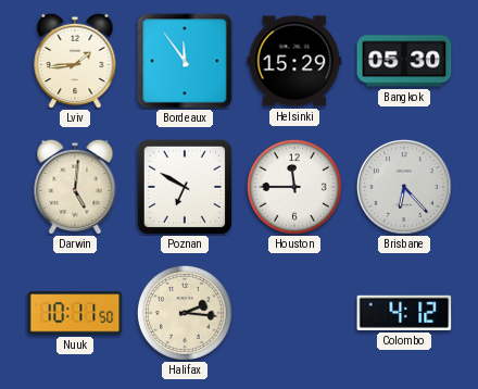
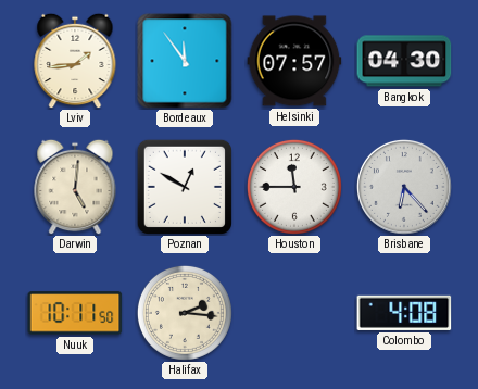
Helsinki: 15:29 -> 07:57
Bangkok: 05:30 -> 04:30
Poznan: 6:50 -> 12:50
Colombo: 4:12 -> 4:08
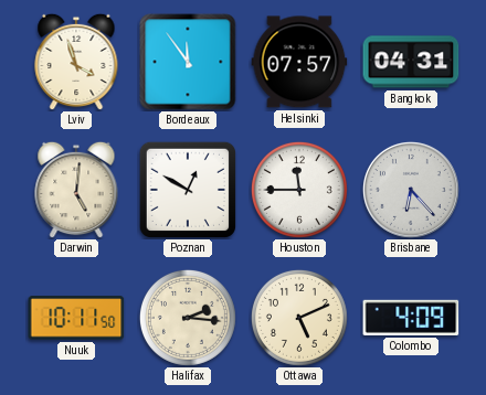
Lviv: 1:44 -> 3:57
Bangkok: 04:30 -> 04:31
Ottawa: none -> 5:11
Colombo: 4:08 -> 4:09
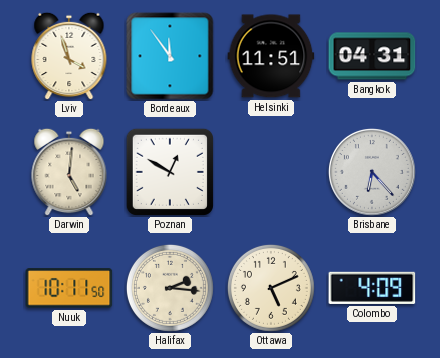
Helsinki: 07:57 -> 11:51
Houston: 11:45 -> none
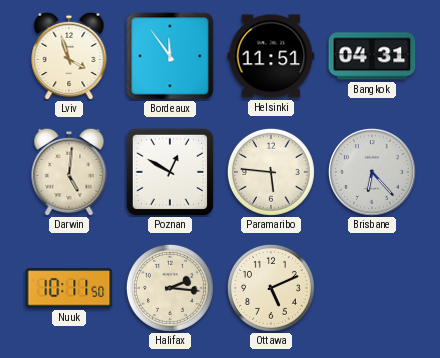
Paramaribo: none -> 5:46
Colombo: 4:09 -> none
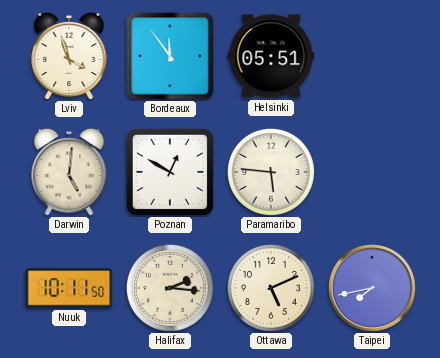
Helsinki: 11:51 -> 05:51
Bangkok: 04:31 -> none
Brisbane: 6:23 -> none
Taipei: none -> 7:43
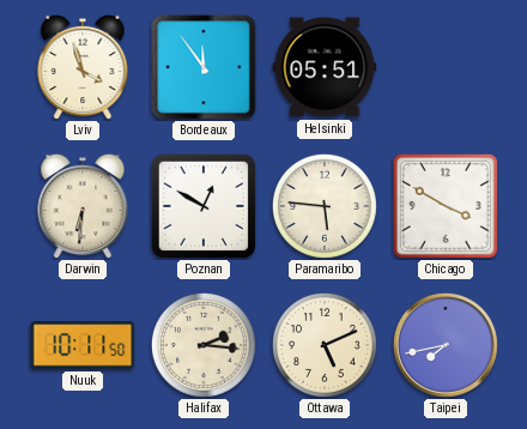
Darwin: 5:01 -> 6:31
Chicago: none -> 3:50
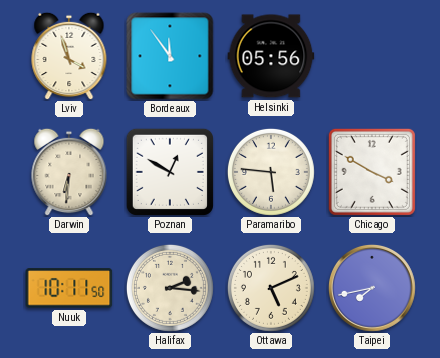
Helsinki: 05:51 -> 05:56
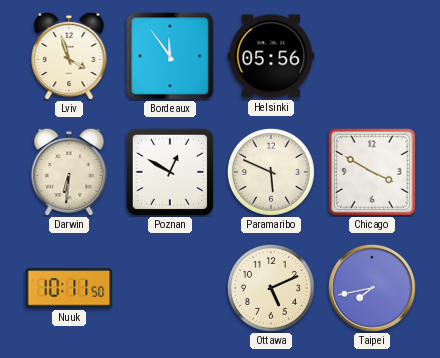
Paramaribo: 5:46 -> 5:49
Halifax: 2:16 -> none
